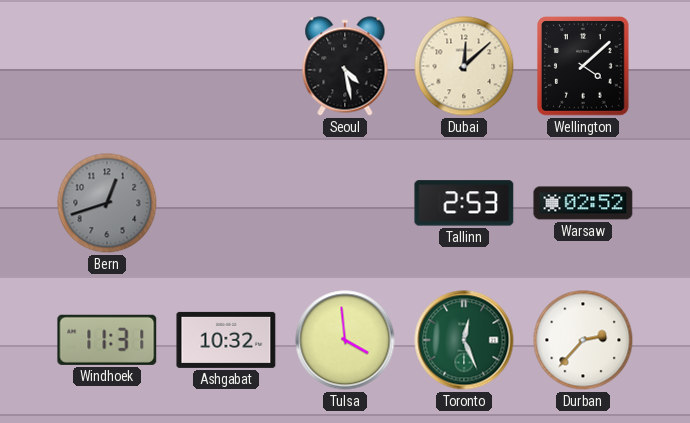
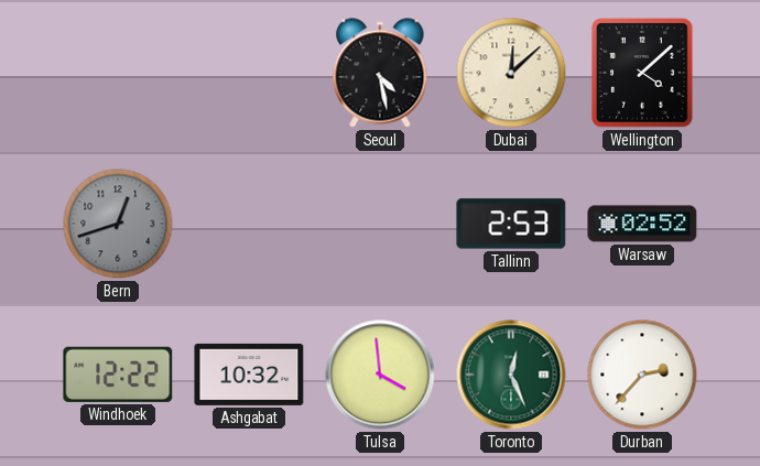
Windhoek: 11:31 -> 12:22
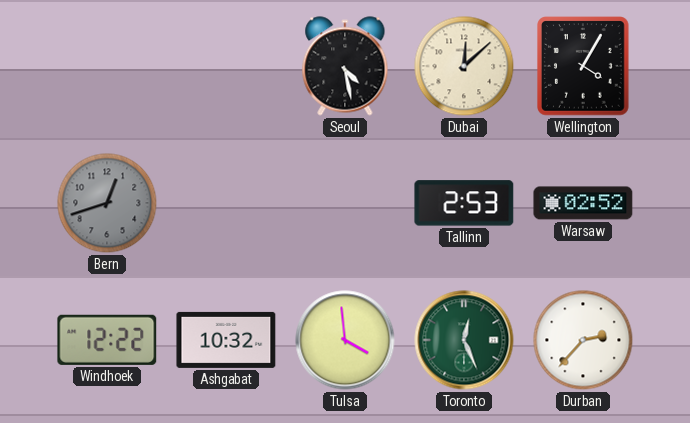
Wellington: 4:08 -> 4:05
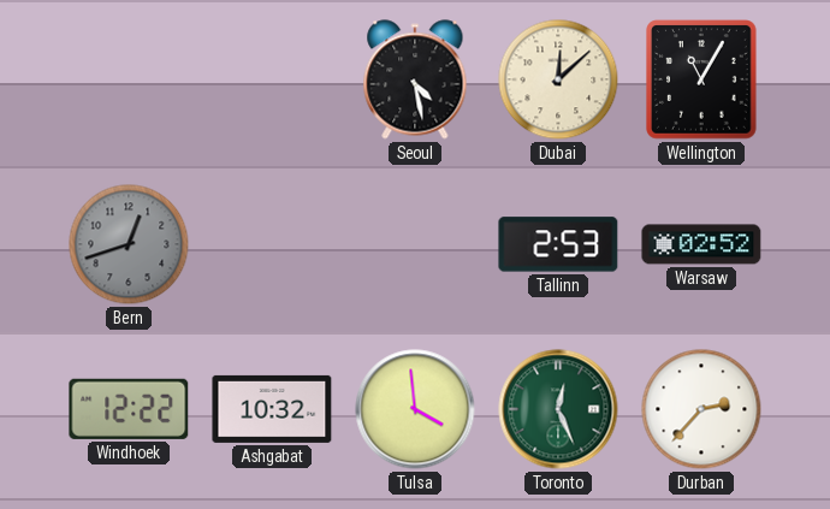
Wellington: 4:05 -> 11:05
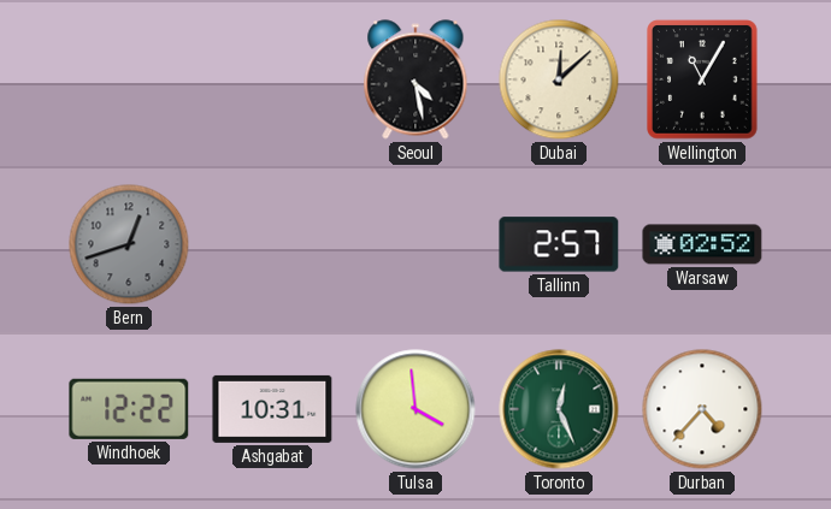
Tallinn: 2:53 -> 2:57
Ashgabat: 10:32 -> 10:31
Durban: 2:37 -> 4:37
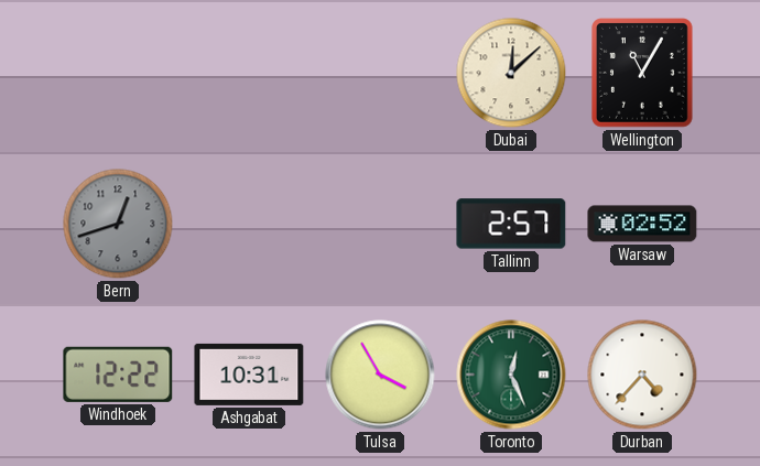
Seoul: 4:28 -> none
Tulsa: 3:59 -> 3:55
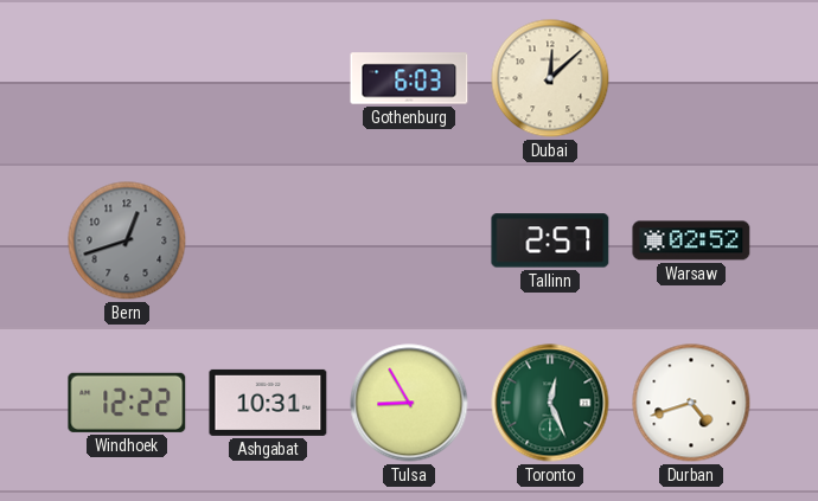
Gothenburg: none -> 6:03
Wellington: 11:05 -> none
Tulsa: 3:55 -> 8:55
Durban: 4:37 -> 4:42
